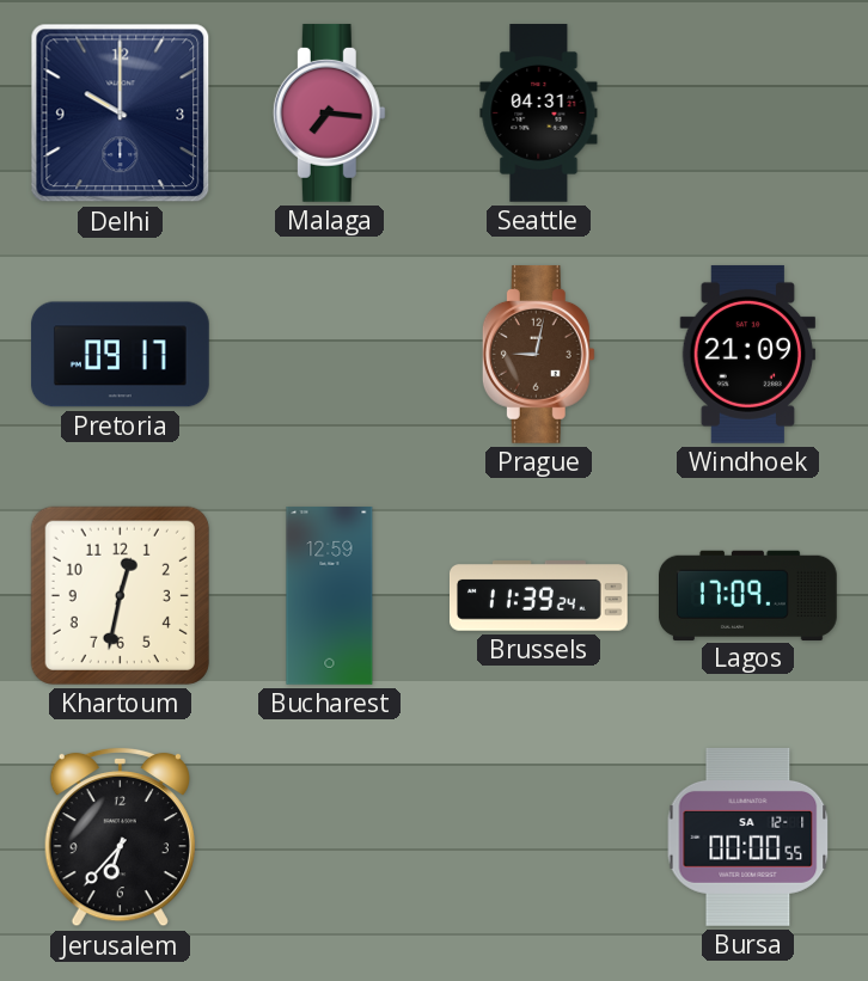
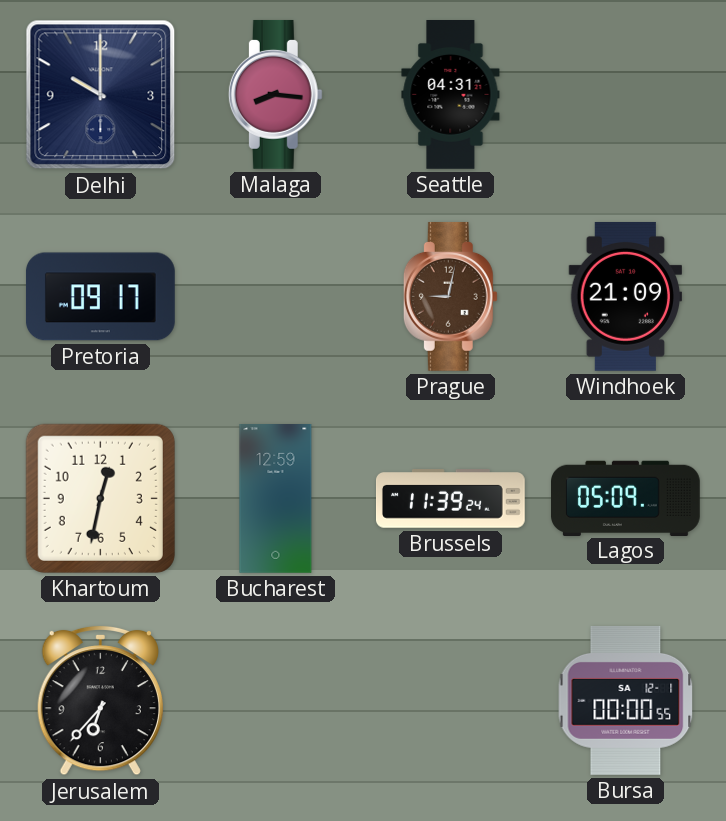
Malaga: 7:16 -> 8:16
Lagos: 17:09 -> 05:09
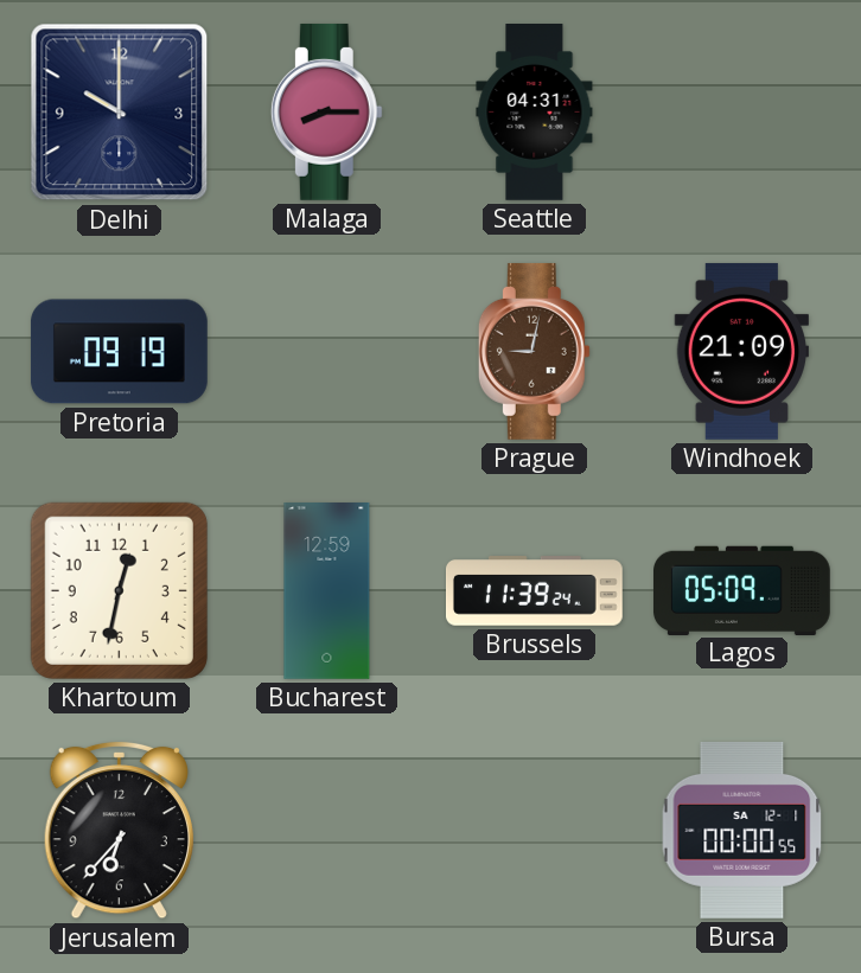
Malaga: 8:16 -> 8:15
Pretoria: 09:17 -> 09:19
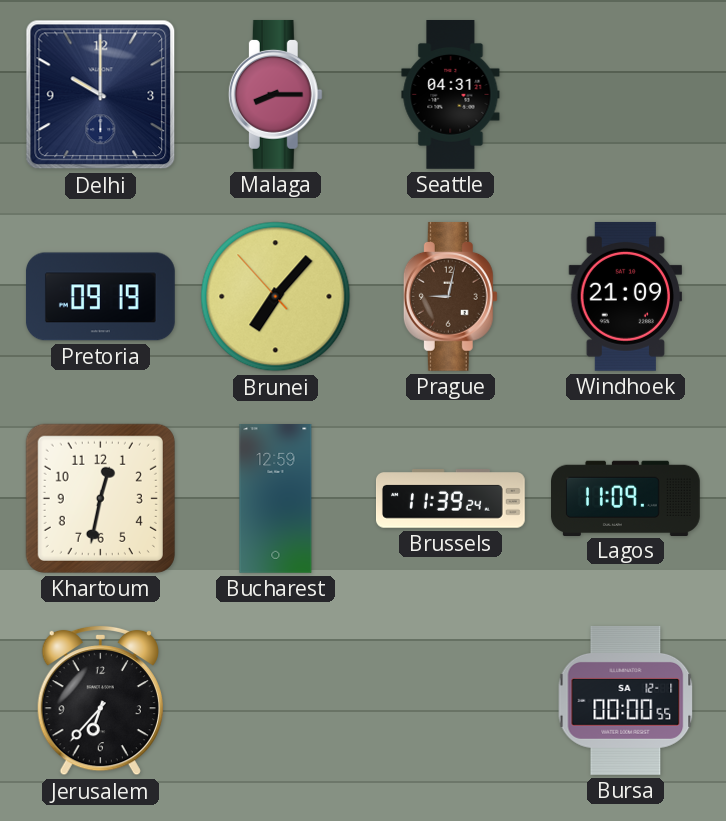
Brunei: none -> 7:06
Lagos: 05:09 -> 11:09
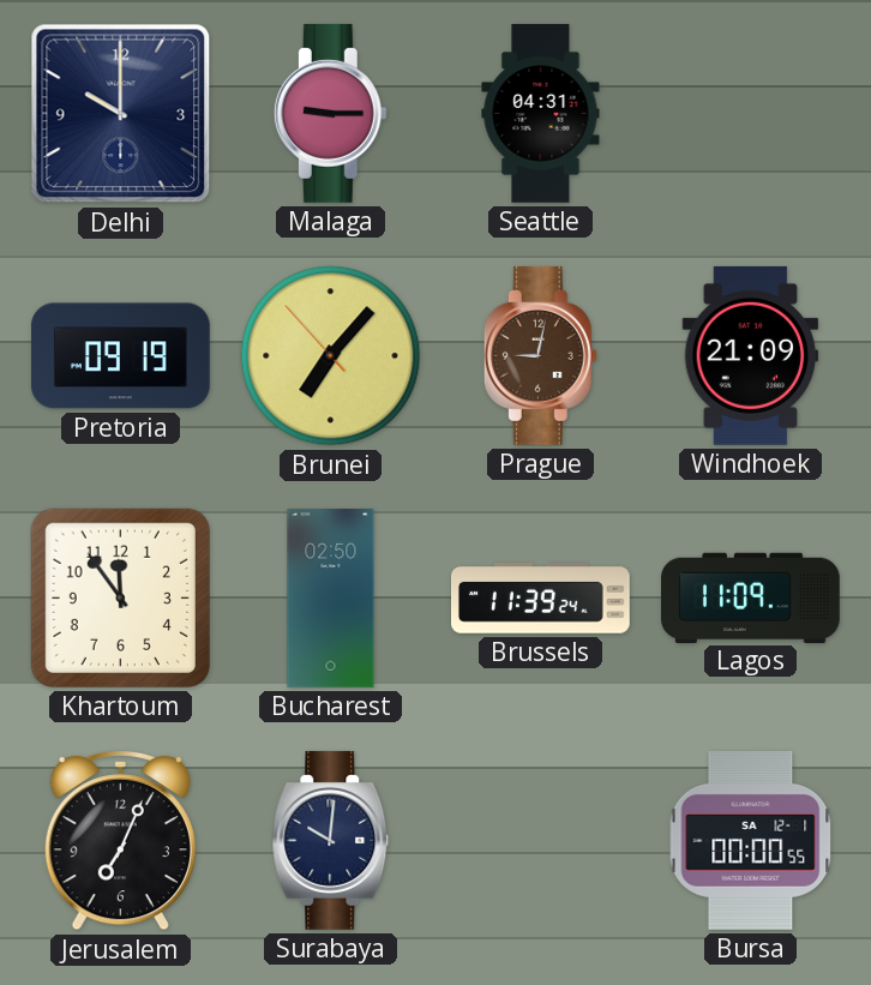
Malaga: 8:15 -> 9:15
Khartoum: 12:32 -> 11:54
Bucharest: 12:59 -> 02:50
Jerusalem: 6:37 -> 7:04
Surabaya: none -> 10:01
